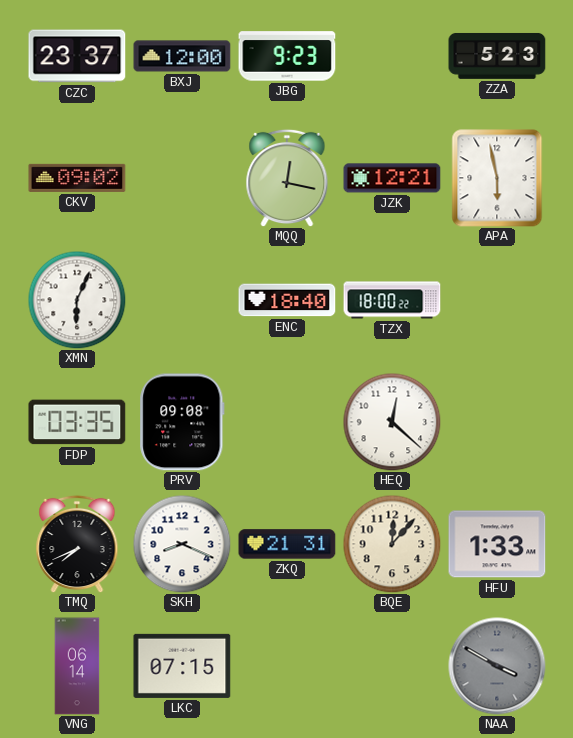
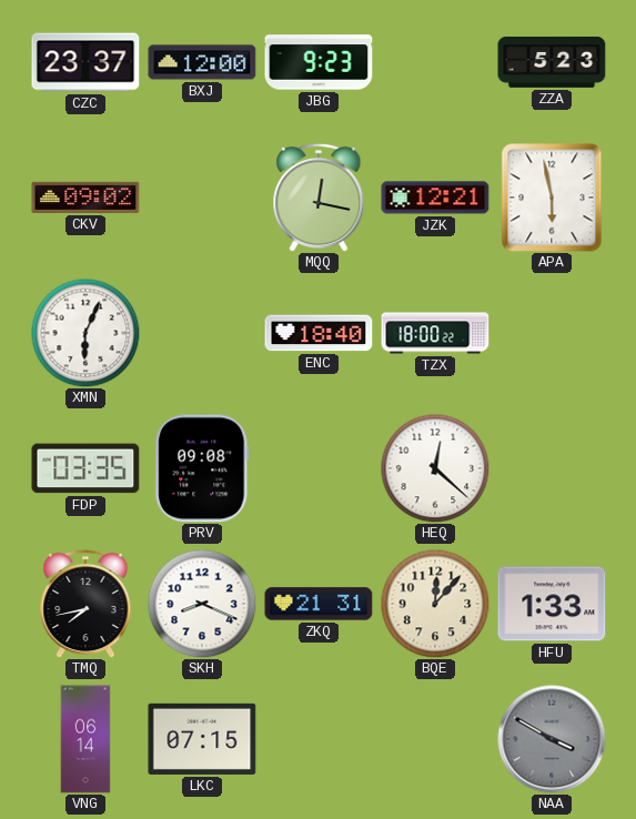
TMQ: 7:41 -> 7:43
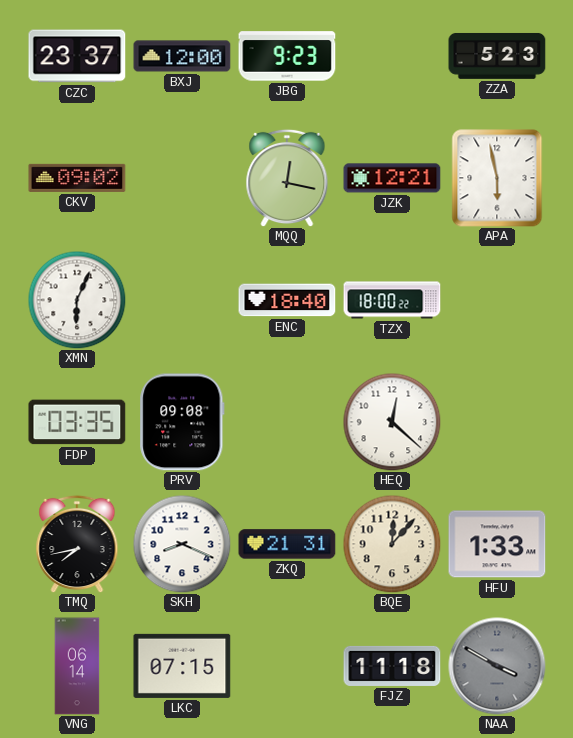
FJZ: none -> 11:18
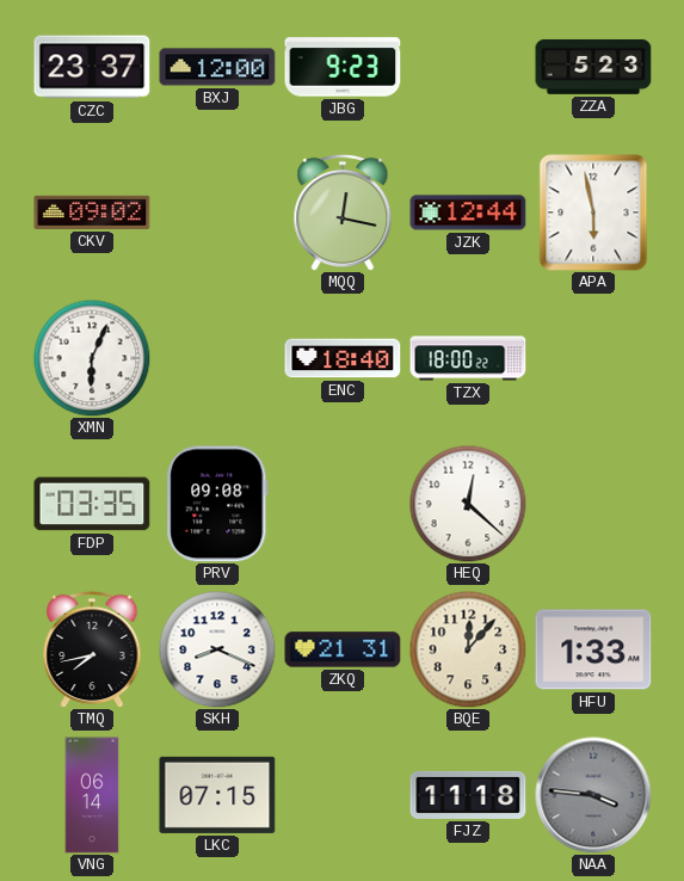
JZK: 12:21 -> 12:44
NAA: 3:50 -> 3:46
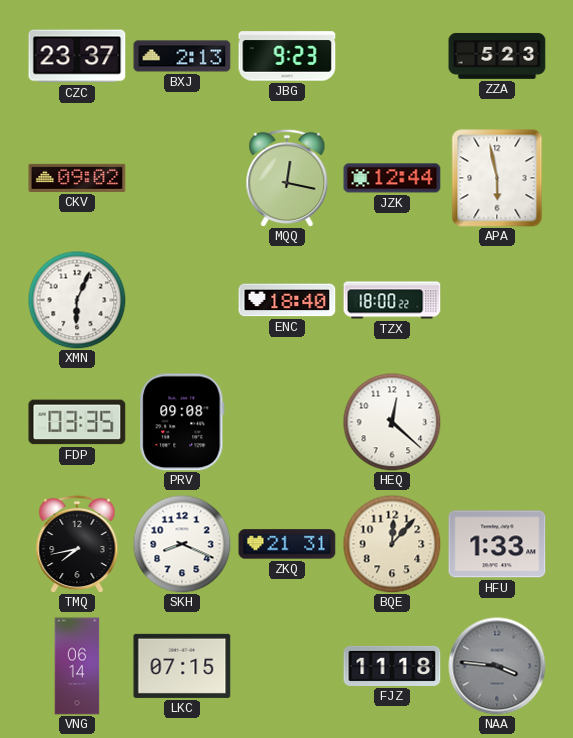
BXJ: 12:00 -> 2:13
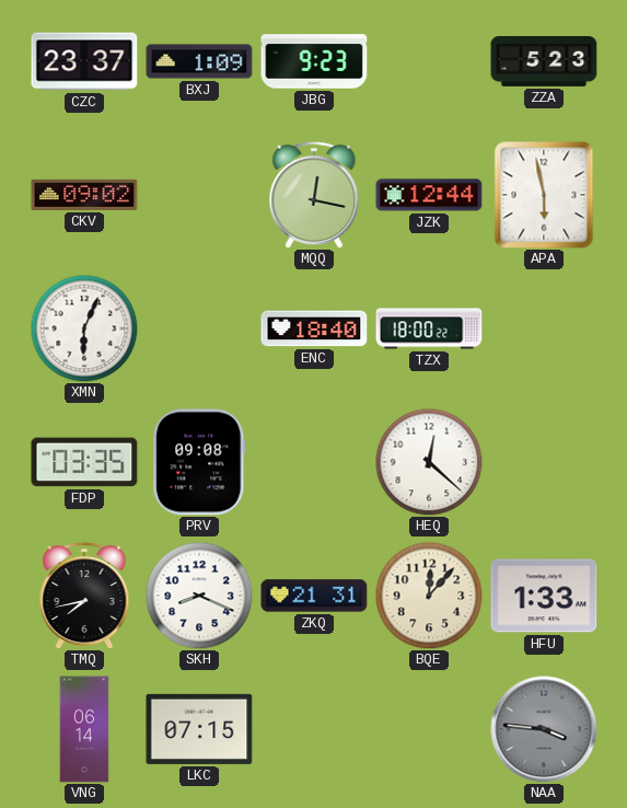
BXJ: 2:13 -> 1:09
FJZ: 11:18 -> none
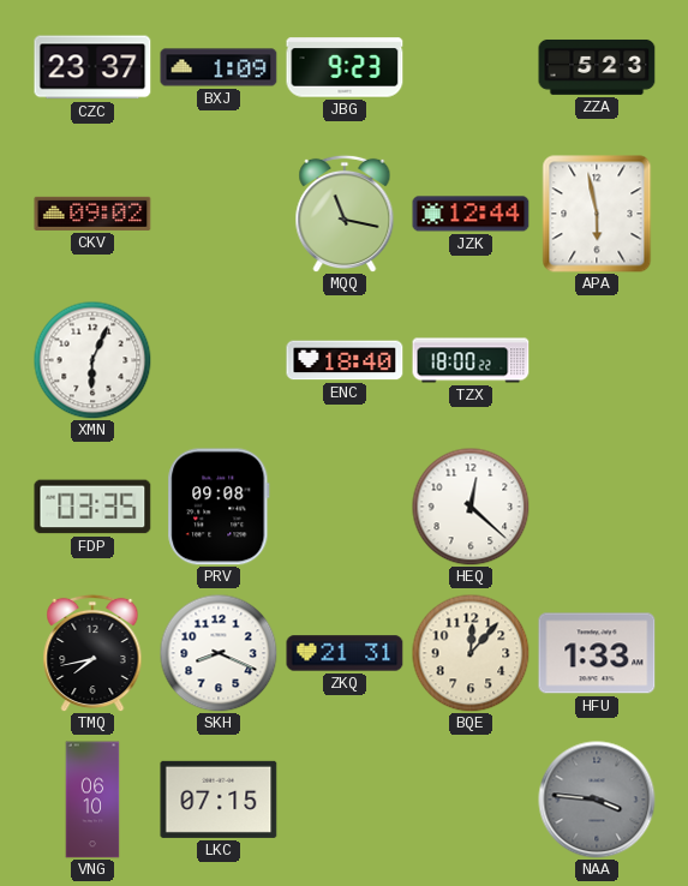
MQQ: 12:17 -> 11:17
VNG: 06:14 -> 06:10
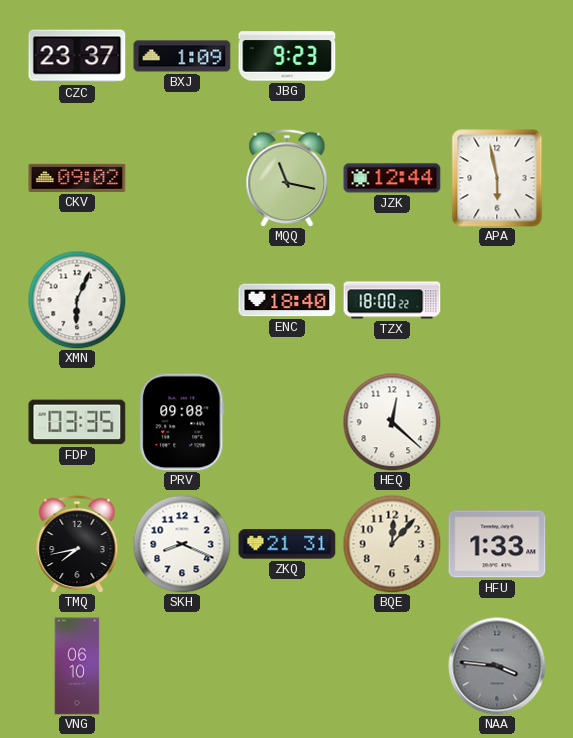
ZZA: 5:23 -> none
LKC: 07:15 -> none
